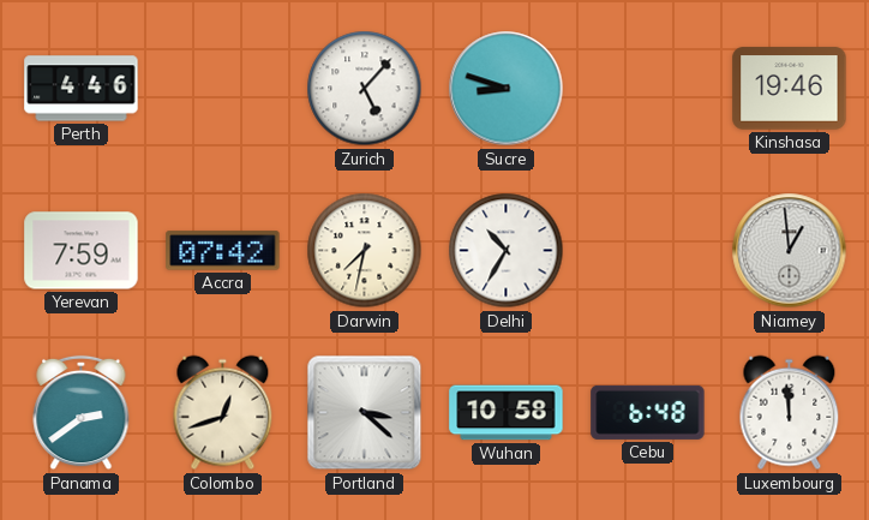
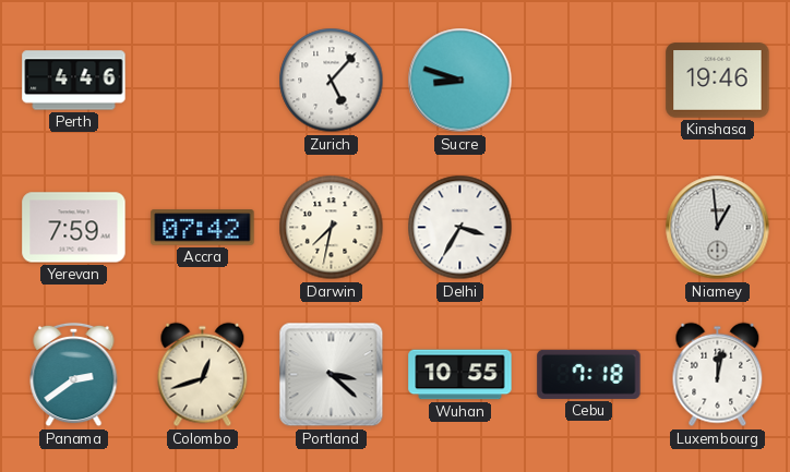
Delhi: 10:35 -> 3:35
Wuhan: 10:58 -> 10:55
Cebu: 6:48 -> 7:18
Luxembourg: 11:59 -> 12:02
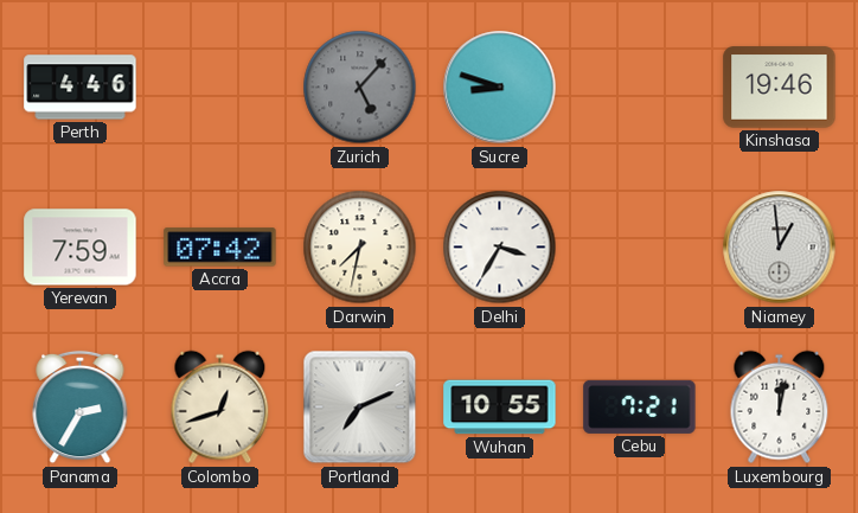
Zurich dial: white -> grey
Panama: 2:39 -> 2:35
Portland: 3:22 -> 7:11
Cebu: 7:18 -> 7:21
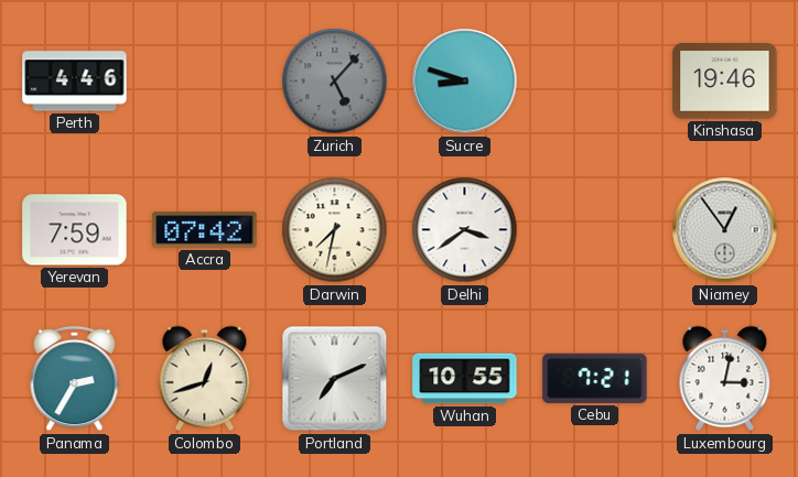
Delhi: 3:35 -> 3:39
Niamey: 12:59 -> 12:54
Luxembourg: 12:02 -> 3:02
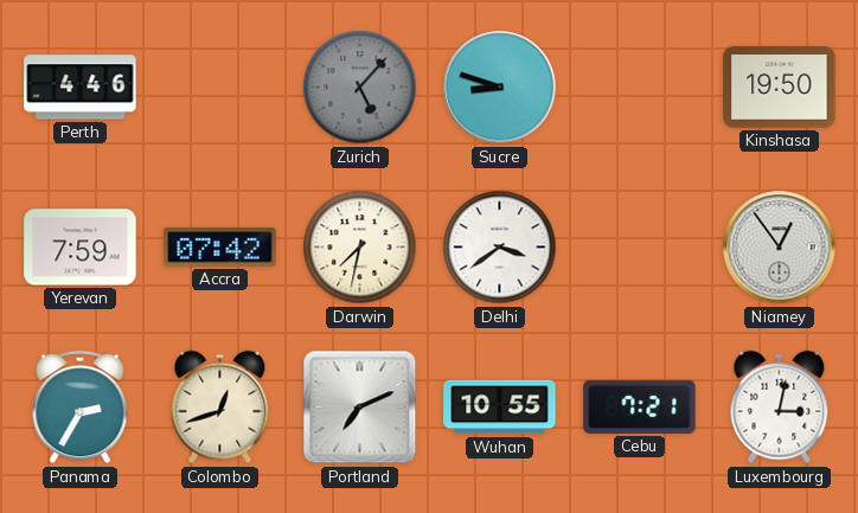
Kinshasa: 19:46 -> 19:50
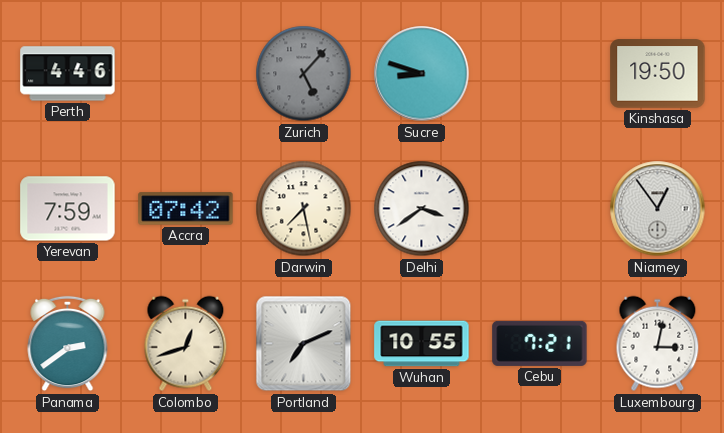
Darwin: 7:32 -> 7:28
Panama: 2:35 -> 2:39
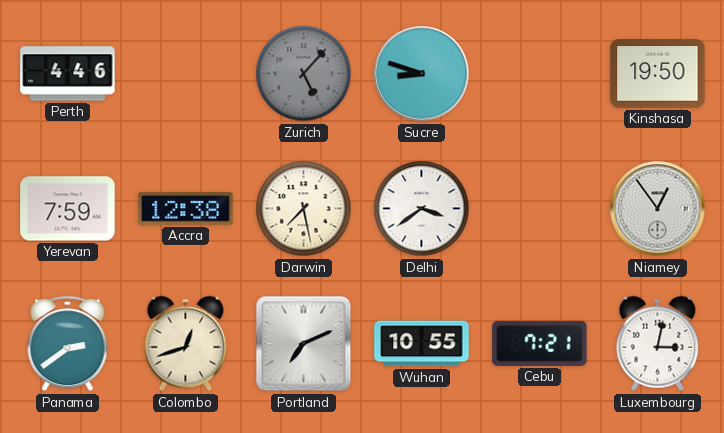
Accra: 07:42 -> 12:38
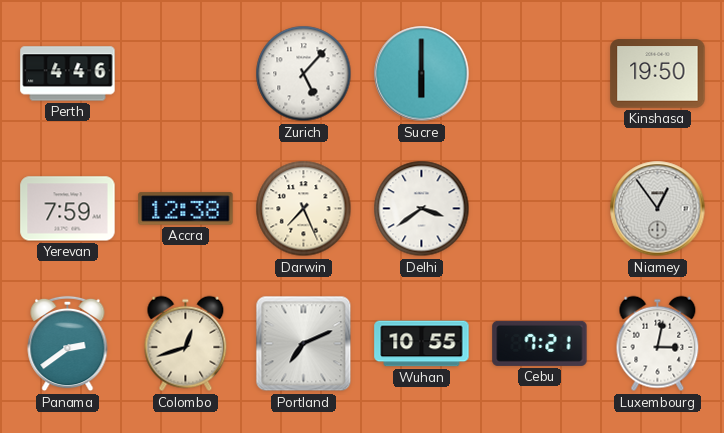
Zurich dial: grey -> white
Sucre: 8:48 -> 6:00
Darwin: 7:28 -> 7:26
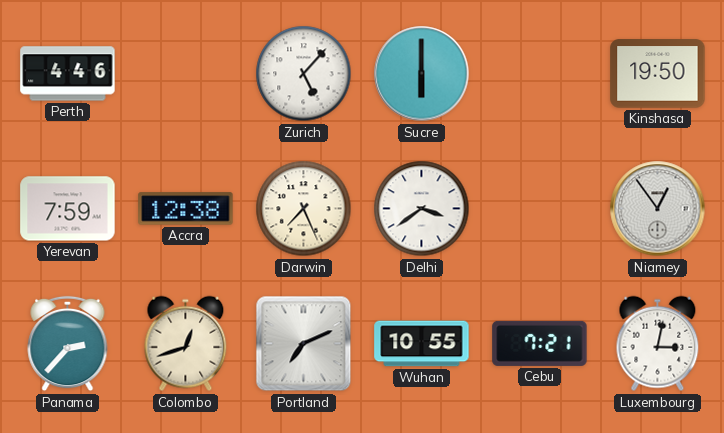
Panama: 2:39 -> 2:37
